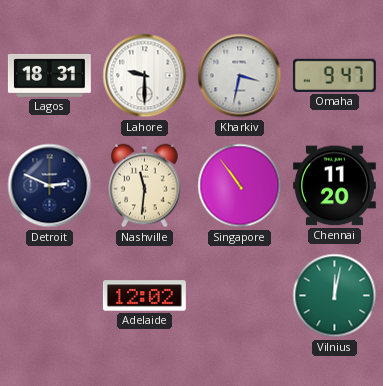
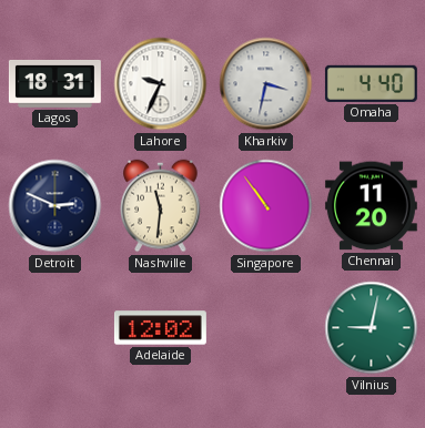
Lahore: 9:30 -> 9:34
Omaha: 9:47 -> 4:40
Vilnius: 12:02 -> 9:02
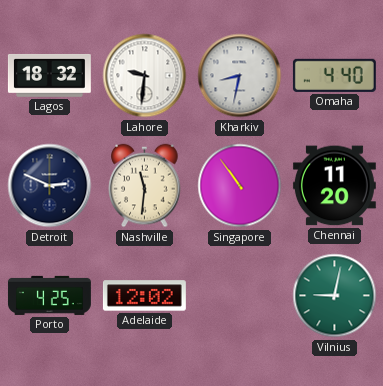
Lagos: 18:31 -> 18:32
Lahore: 9:34 -> 9:31
Kharkiv: 3:32 -> 8:32
Porto: none -> 4:25
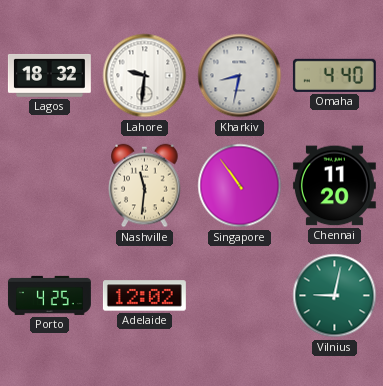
Detroit: 2:49 -> none
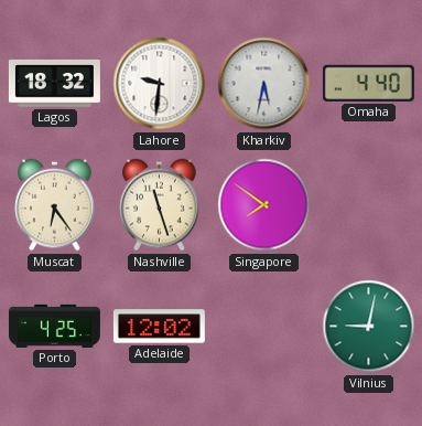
Kharkiv: 8:32 -> 5:32
Muscat: none -> 6:24
Nashville: 11:31 -> 11:27
Singapore: 10:54 -> 7:51
Chennai: 11:20 -> none
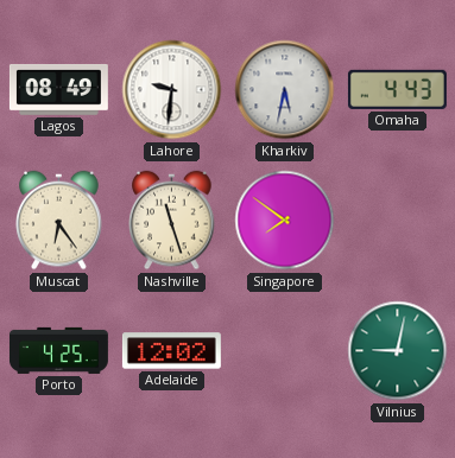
Lagos: 18:32 -> 08:49
Omaha: 4:40 -> 4:43
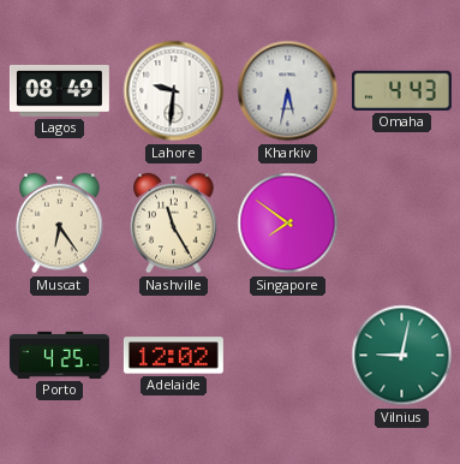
Nashville: 11:27 -> 11:25
